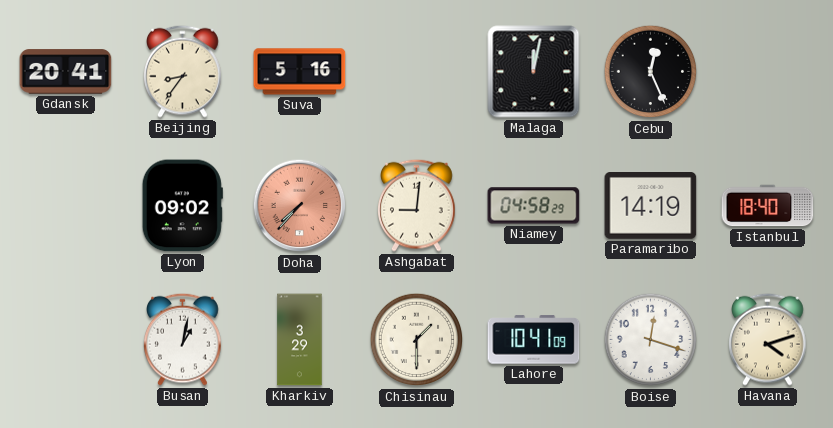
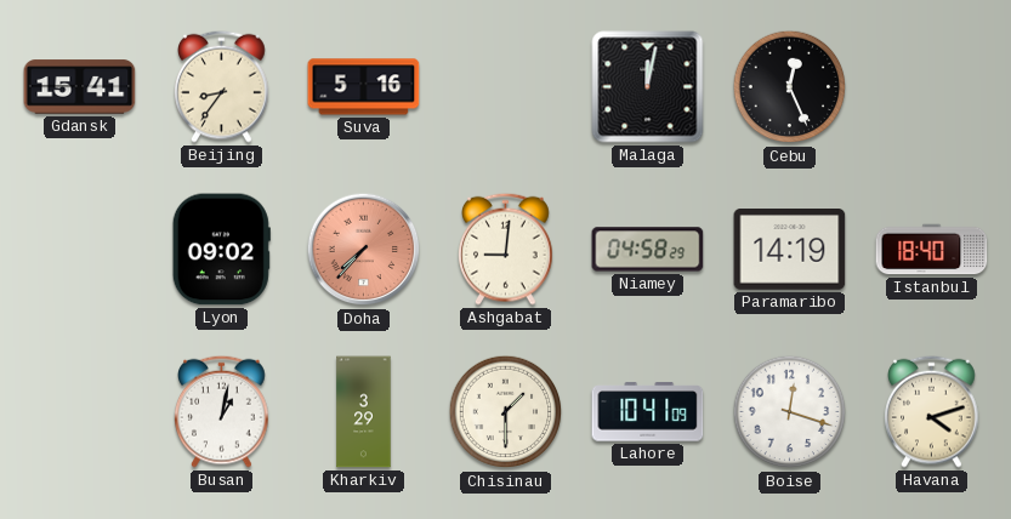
Gdansk: 20:41 -> 15:41
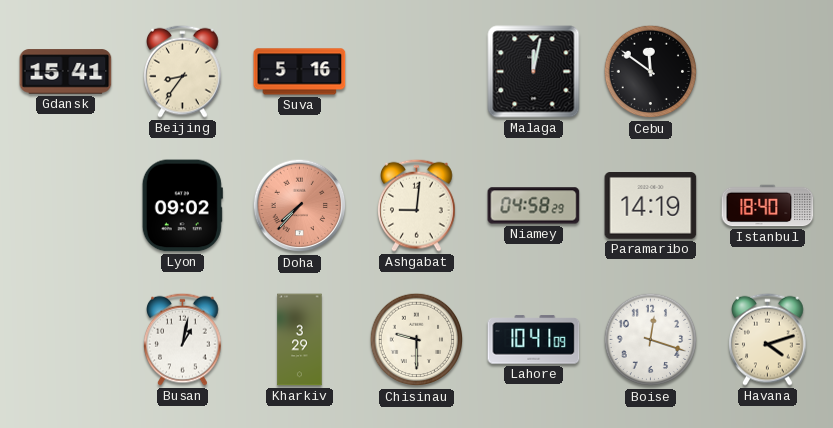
Cebu: 12:26 -> 11:51
Chisinau: 1:30 -> 9:30
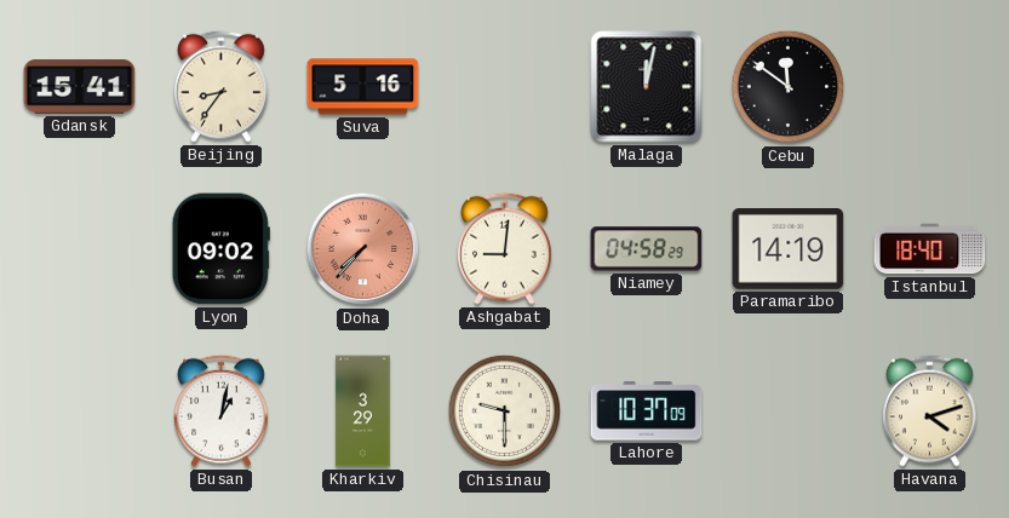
Lahore: 10:41 -> 10:37
Boise: 12:18 -> none
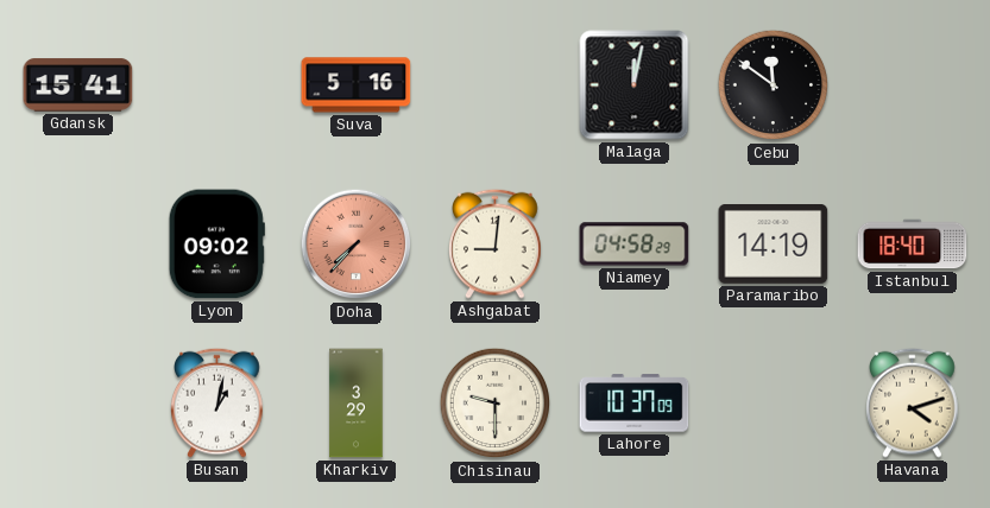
Beijing: 8:36 -> none
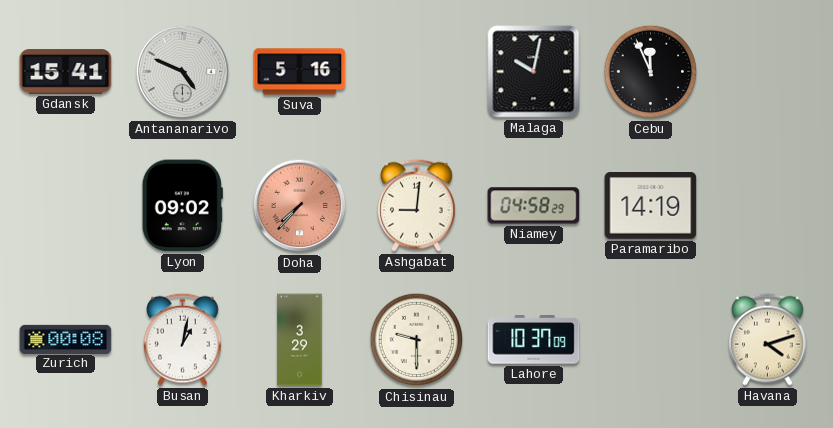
Antananarivo: none -> 4:49
Malaga: 12:02 -> 10:02
Cebu: 11:51 -> 11:56
Istanbul: 18:40 -> none
Zurich: none -> 00:08
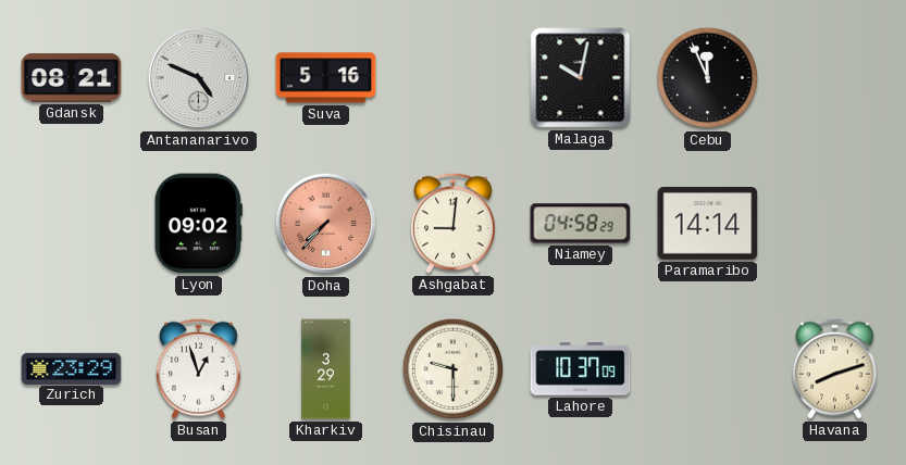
Gdansk: 15:41 -> 08:21
Paramaribo: 14:19 -> 14:14
Zurich: 00:08 -> 23:29
Busan: 1:02 -> 12:57
Havana: 4:12 -> 8:12
